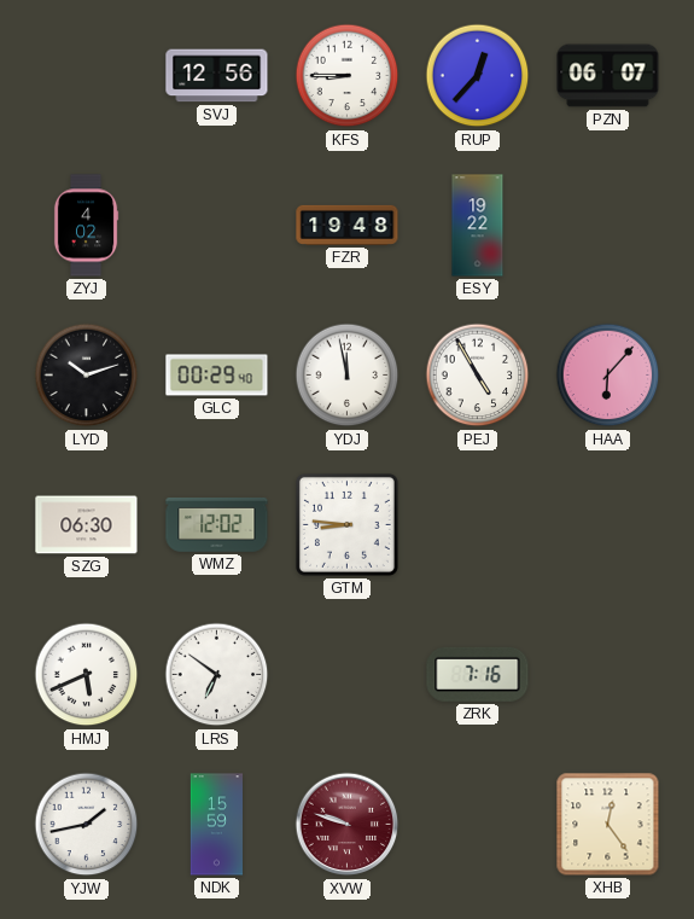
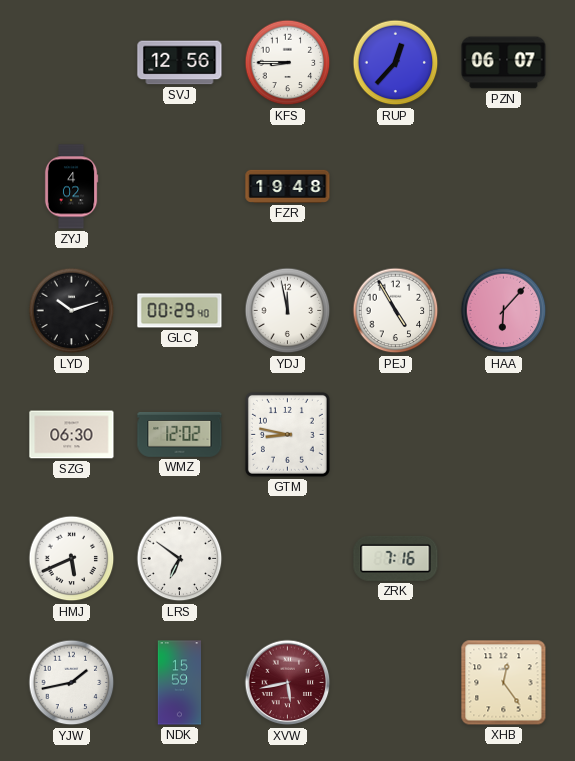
ESY: 19:22 -> none
GTM: 8:46 -> 8:47
XVW: 9:48 -> 5:43
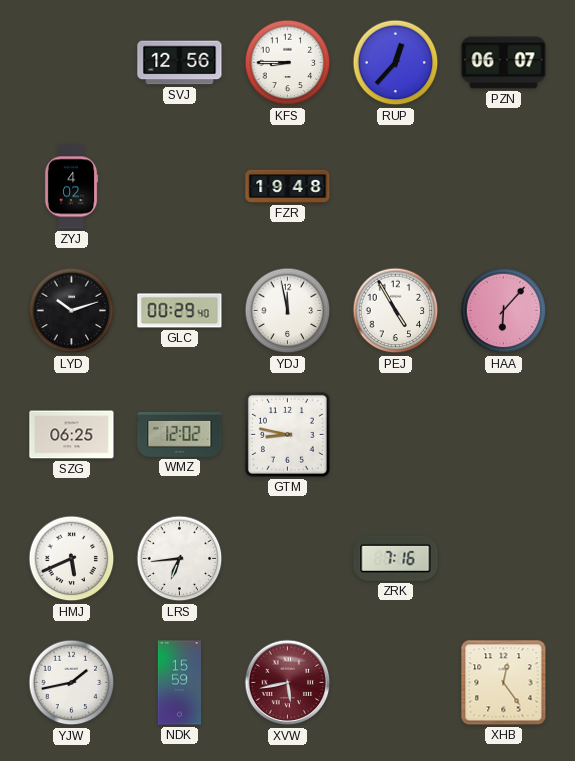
SZG: 06:30 -> 06:25
LRS: 6:51 -> 6:44
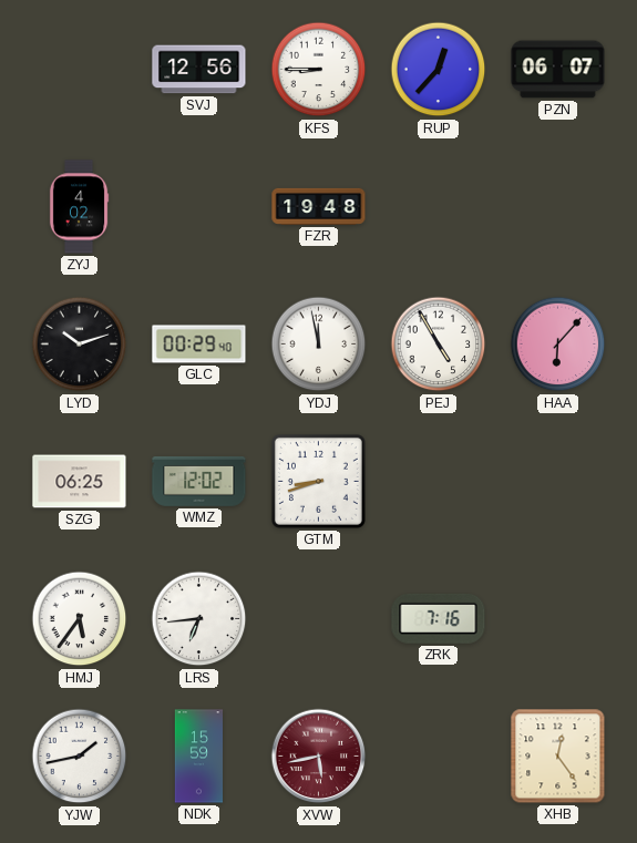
GTM: 8:47 -> 8:42
HMJ: 5:41 -> 5:36
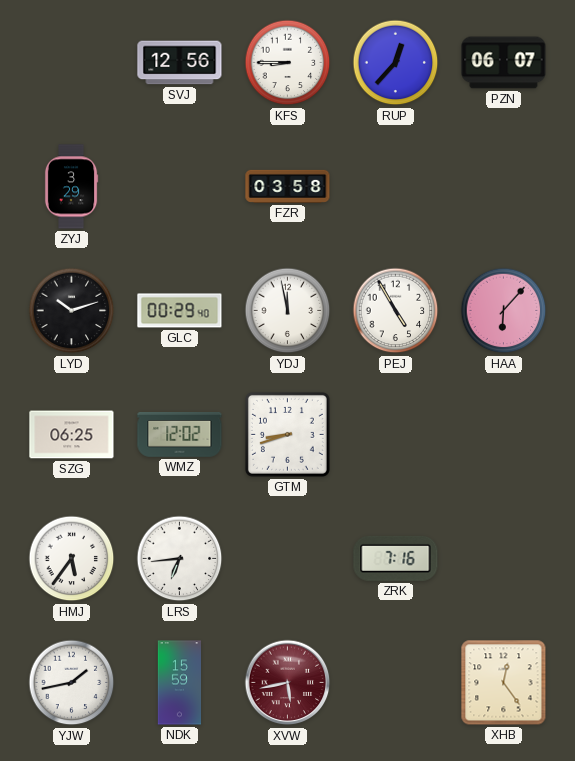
ZYJ: 4:02 -> 3:29
FZR: 19:48 -> 03:58
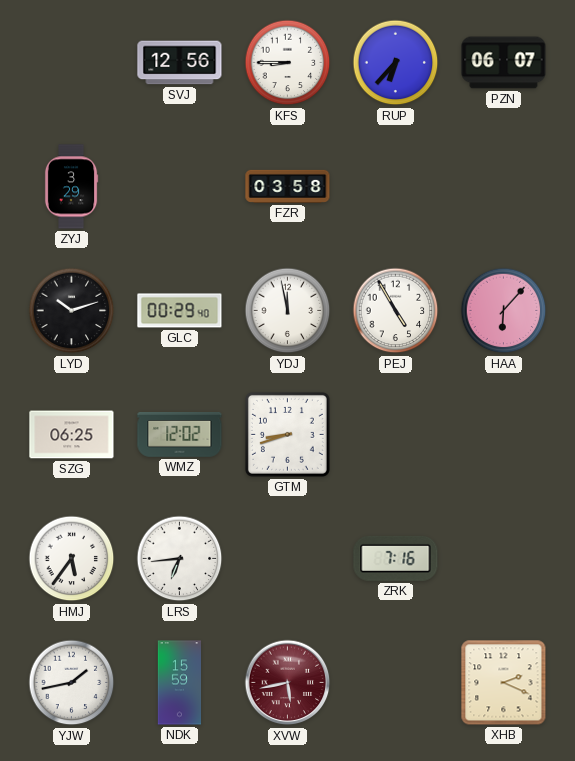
RUP: 12:37 -> 6:37
XHB: 12:24 -> 2:19
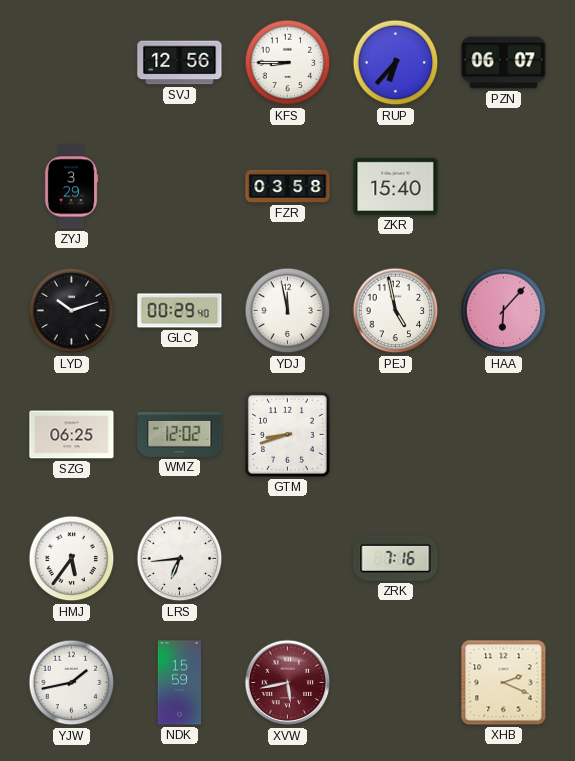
ZKR: none -> 15:40
PEJ: 4:55 -> 4:58
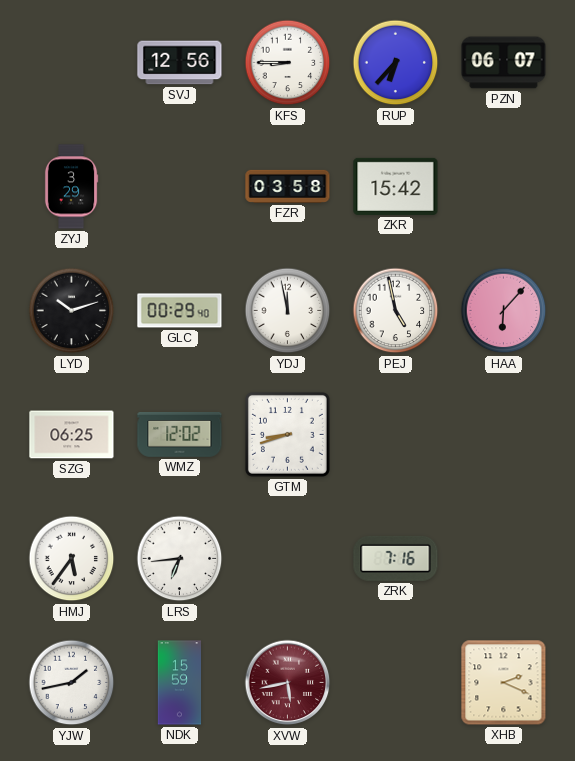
ZKR: 15:40 -> 15:42
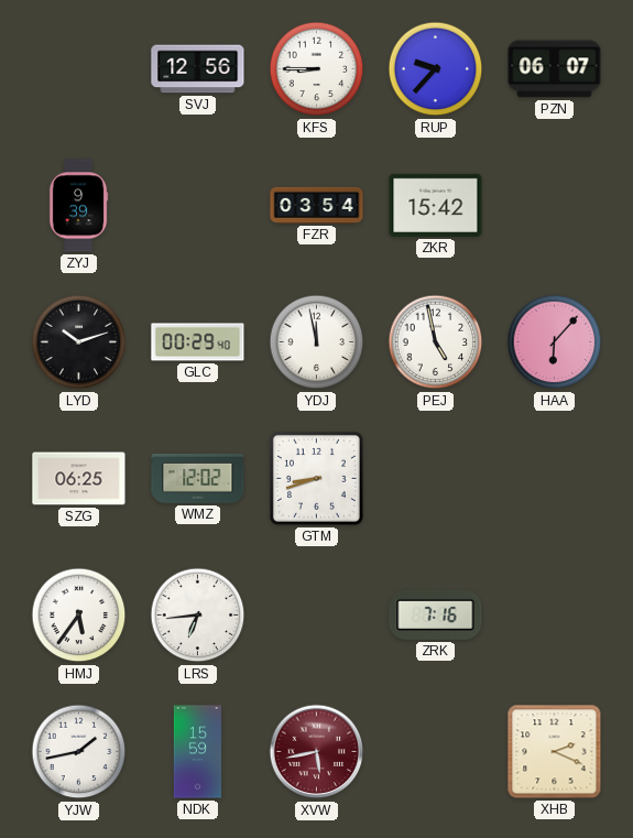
RUP: 6:37 -> 9:37
ZYJ: 3:29 -> 9:39
FZR: 03:58 -> 03:54
